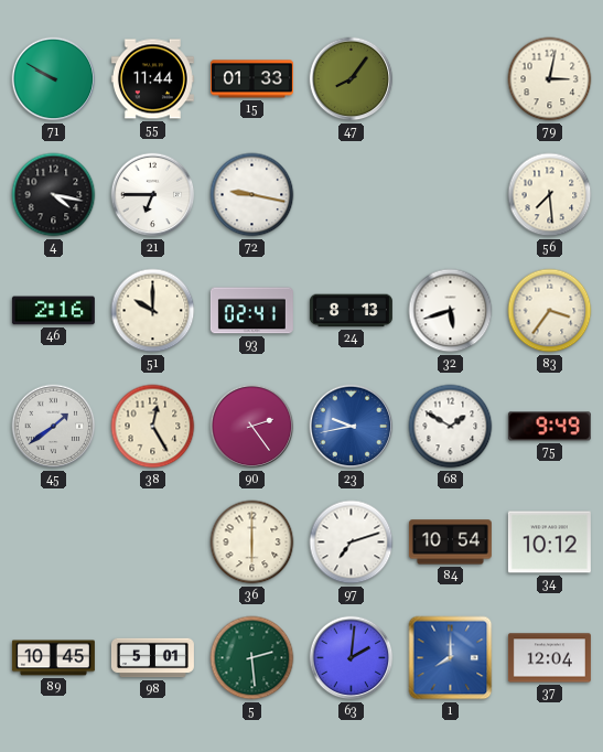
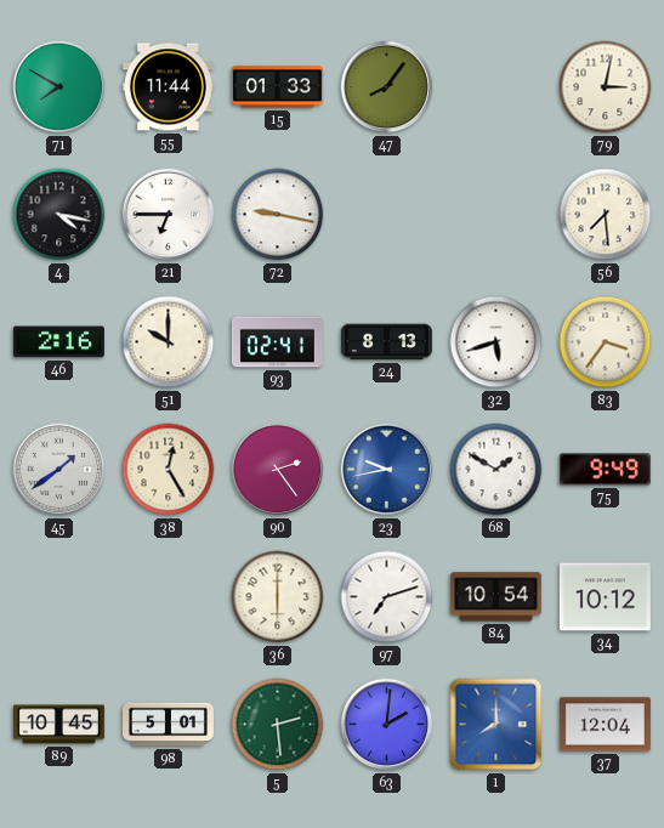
71: 9:50 -> 7:50
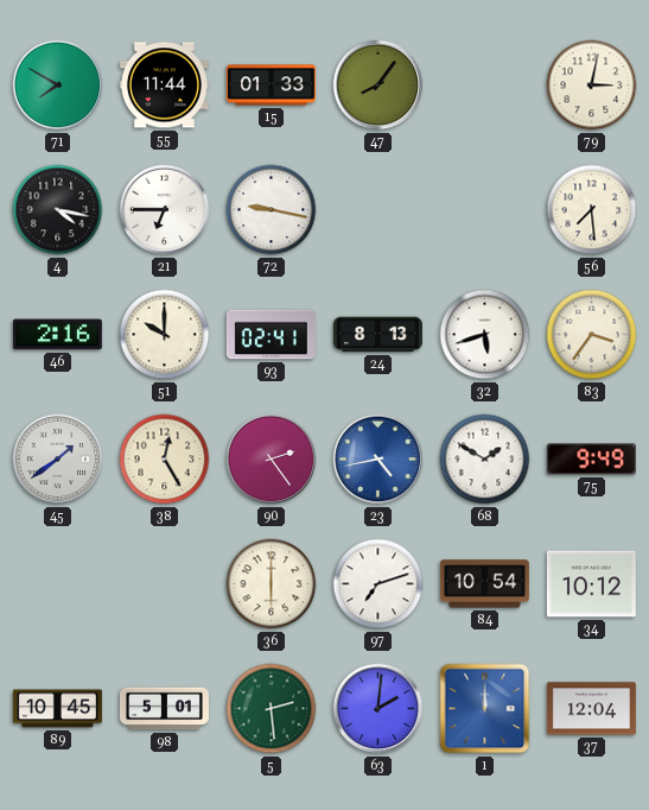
23: 9:43 -> 4:43
1: 8:00 -> 12:00
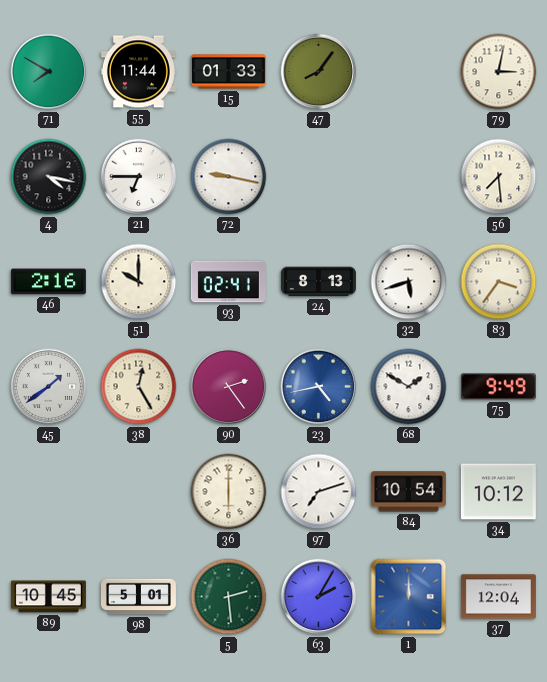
63: 2:01 -> 2:05
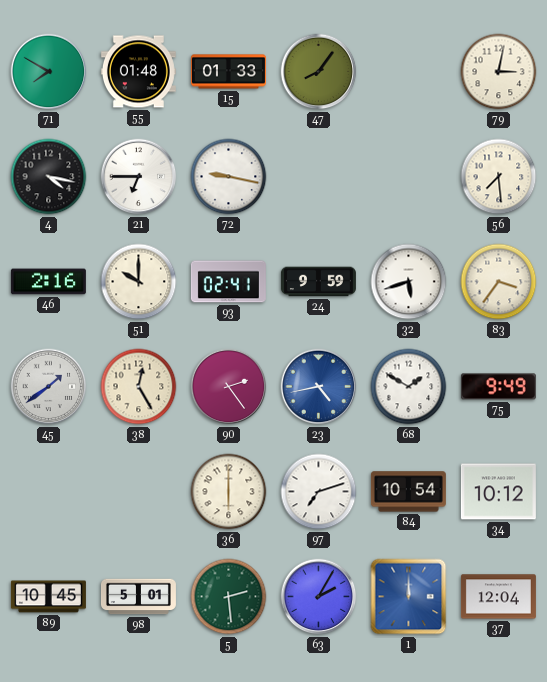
55: 11:44 -> 01:48
24: 8:13 -> 9:59
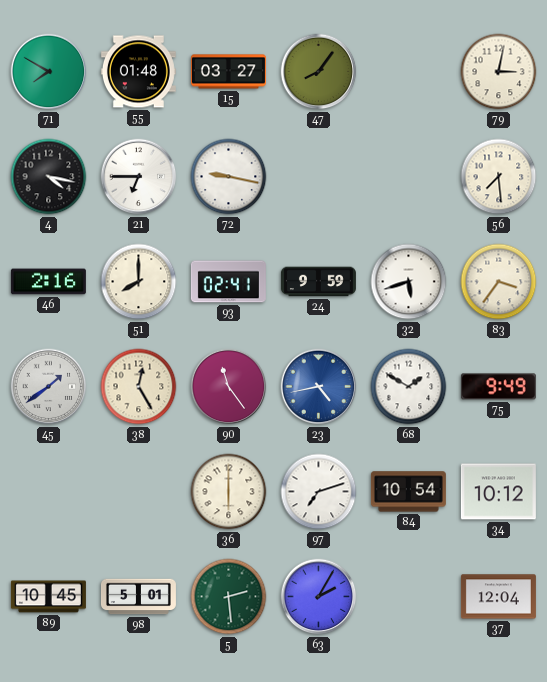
15: 01:33 -> 03:27
51: 10:00 -> 8:00
90: 2:24 -> 11:24
1: 12:00 -> none
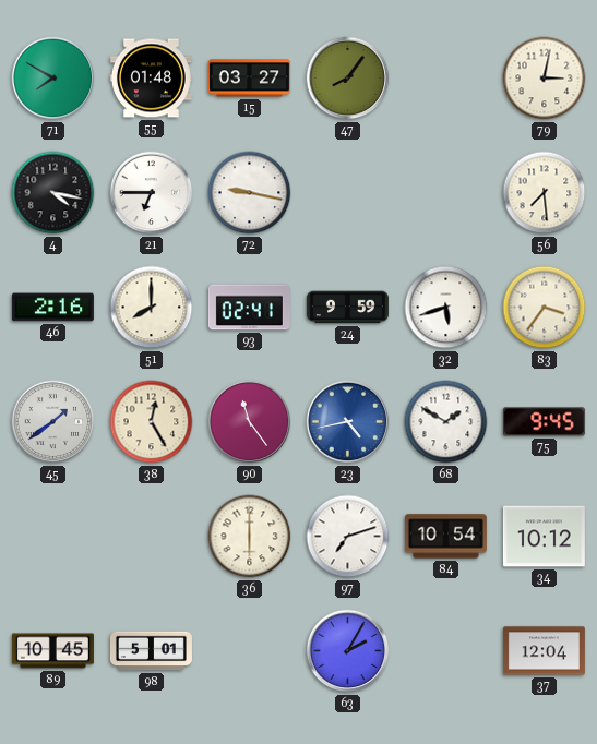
75: 9:49 -> 9:45
5: 2:29 -> none
